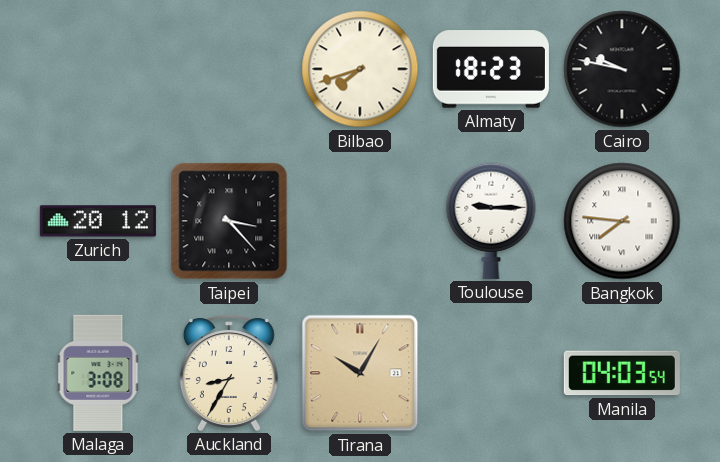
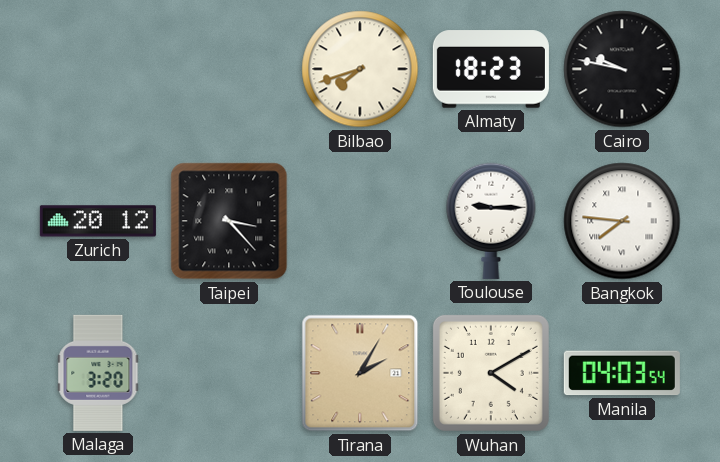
Malaga: 3:08 -> 3:20
Auckland: 8:35 -> none
Tirana: 10:05 -> 2:05
Wuhan: none -> 4:10
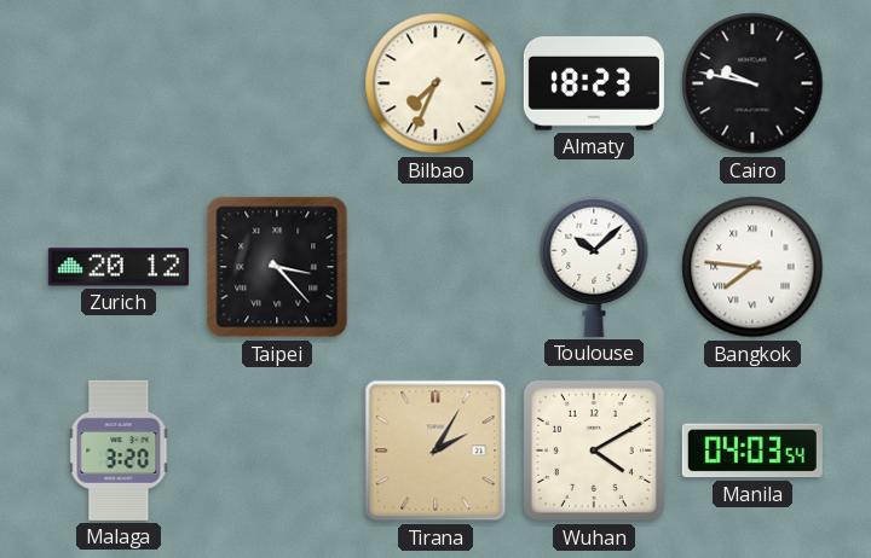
Bilbao: 7:42 -> 7:34
Toulouse: 9:15 -> 10:08
